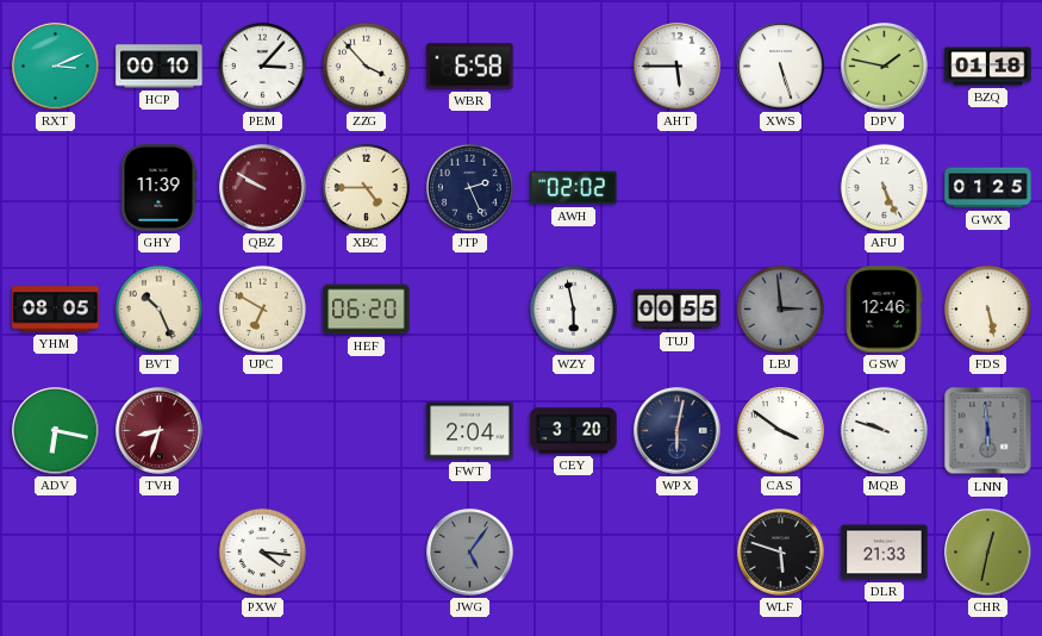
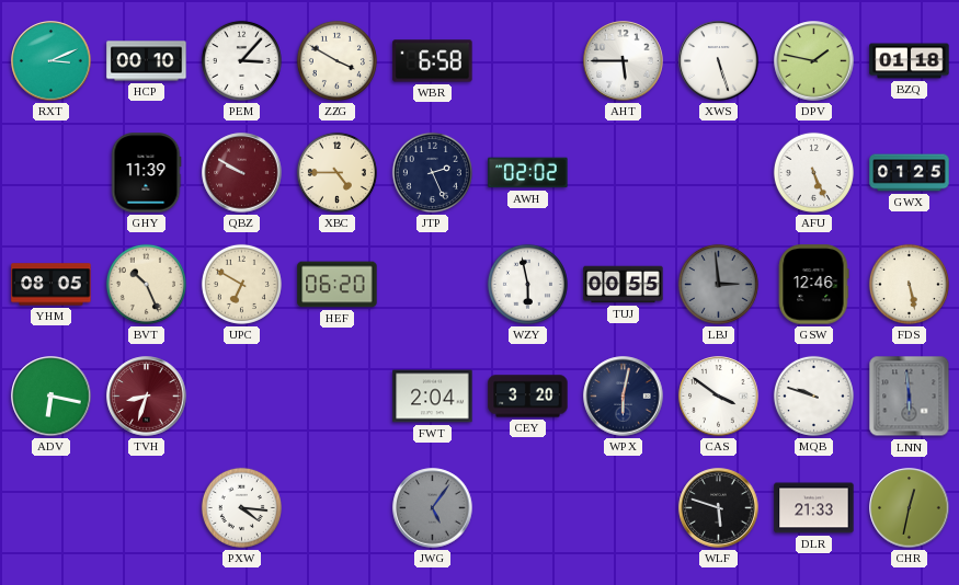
ZZG: 3:53 -> 3:50
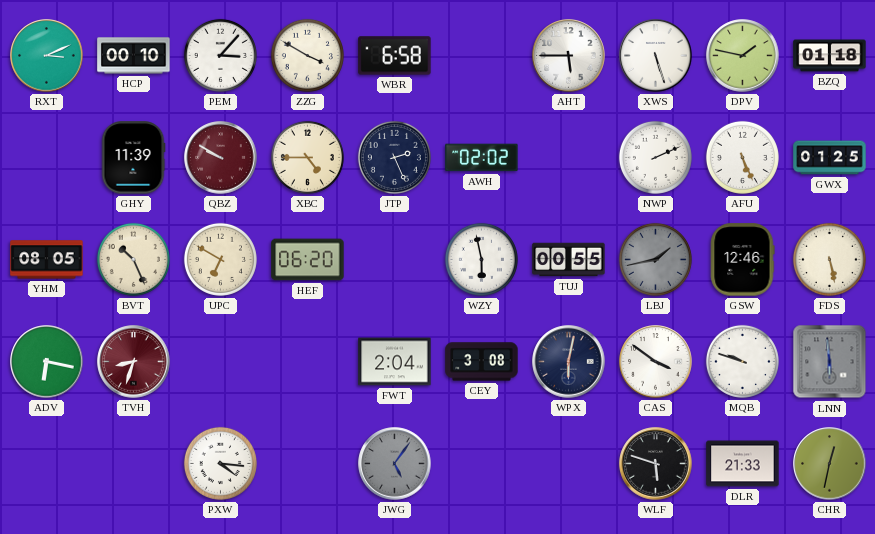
NWP: none -> 2:11
LBJ: 2:59 -> 1:43
CEY: 3:20 -> 3:08
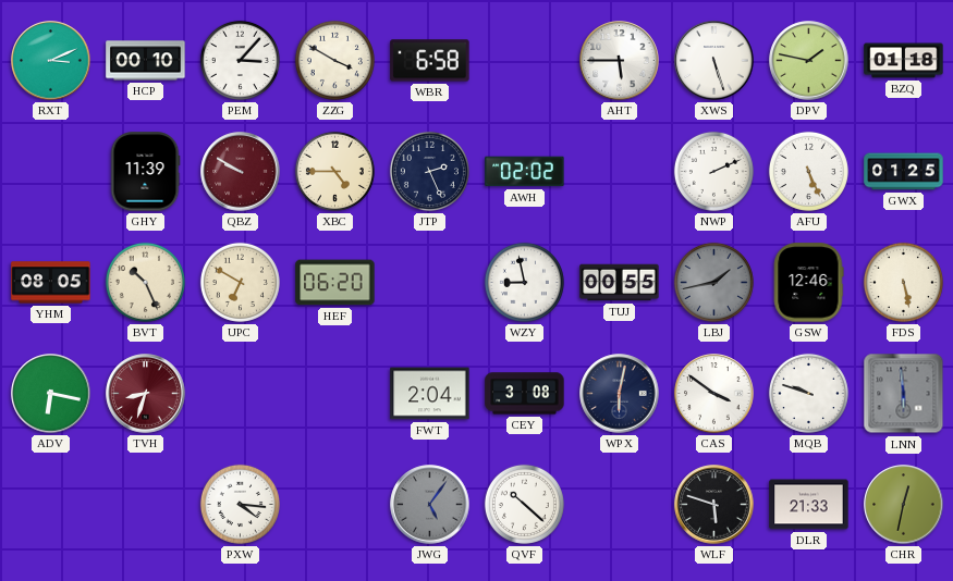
WZY: 5:58 -> 8:58
QVF: none -> 10:22
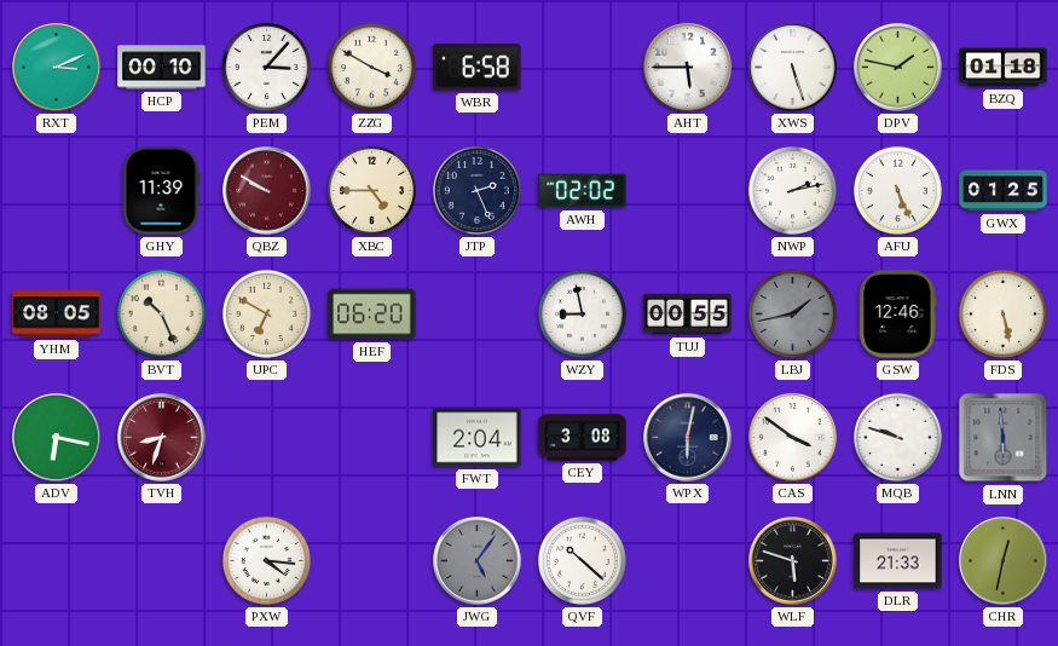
NWP: 2:11 -> 2:13
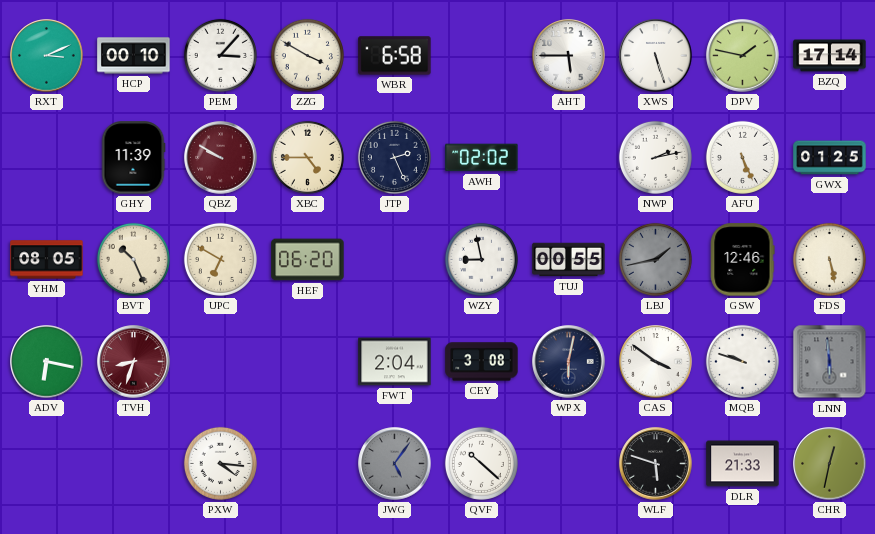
BZQ: 01:18 -> 17:14
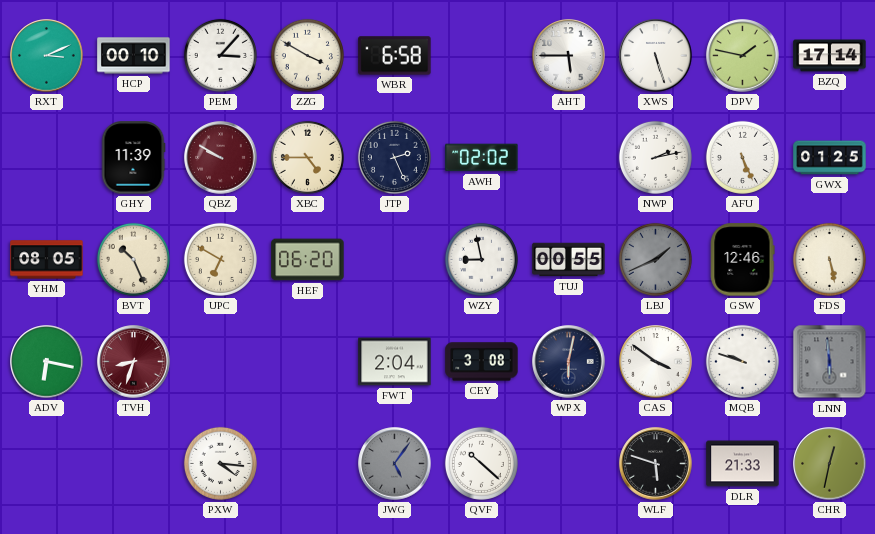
LBJ: 1:43 -> 1:41
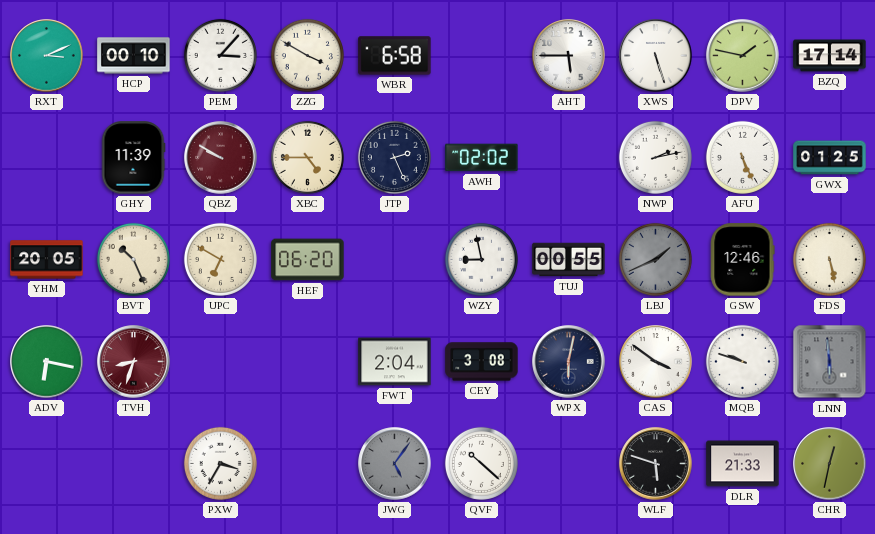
YHM: 08:05 -> 20:05
PXW: 4:16 -> 3:35
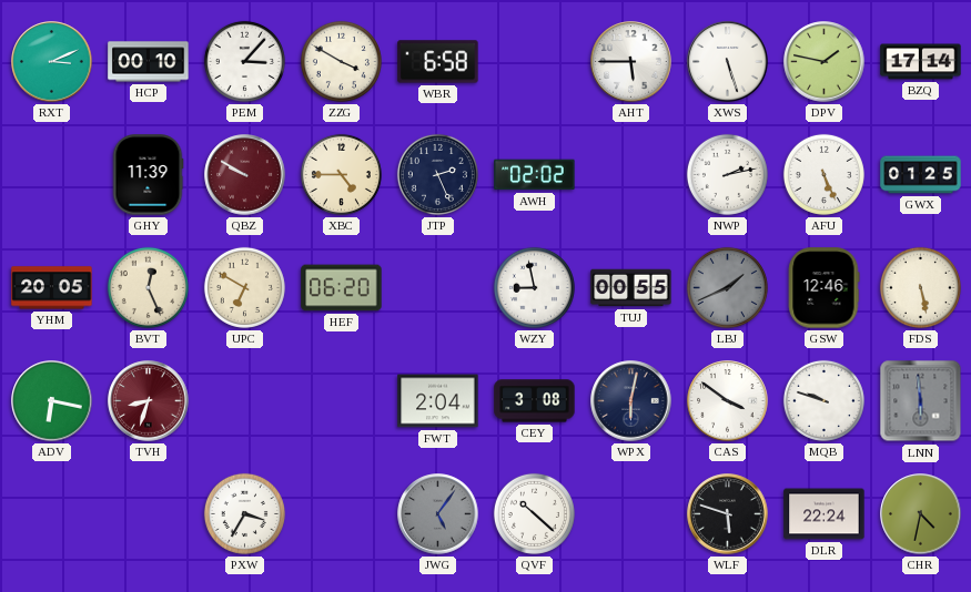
BVT: 10:26 -> 12:26
DLR: 21:33 -> 22:24
CHR: 12:32 -> 4:32
